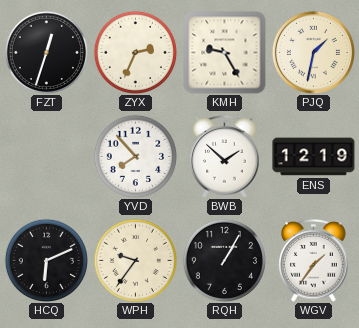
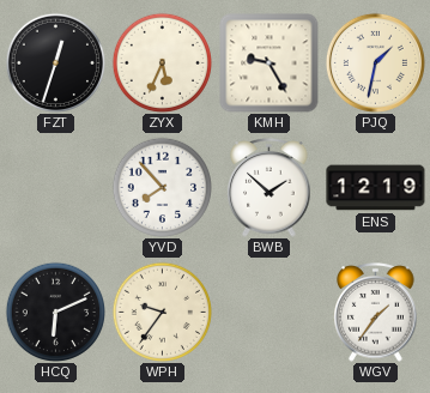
ZYX: 2:34 -> 5:34
RQH: 1:05 -> none
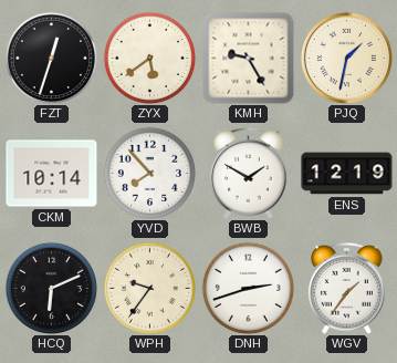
ZYX: 5:34 -> 5:39
CKM: none -> 10:14
BWB: 1:52 -> 1:50
DNH: none -> 2:42
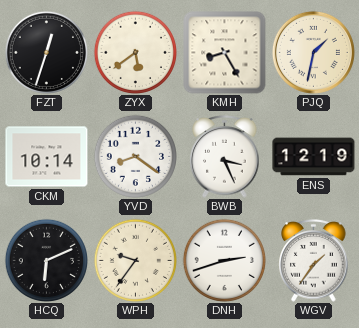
KMH: 9:25 -> 8:25
YVD: 7:53 -> 8:21
BWB: 1:50 -> 3:26
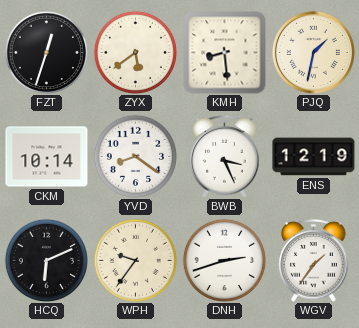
KMH: 8:25 -> 8:29
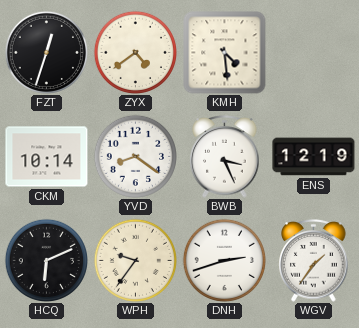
ZYX: 5:39 -> 4:39
KMH: 8:29 -> 4:29
PJQ: 1:32 -> none
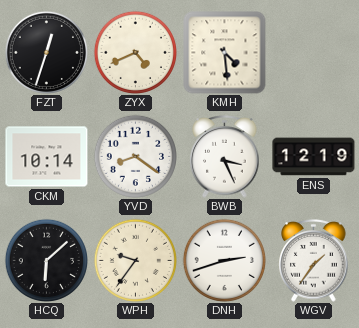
ZYX: 4:39 -> 4:41
HCQ: 6:11 -> 6:08
